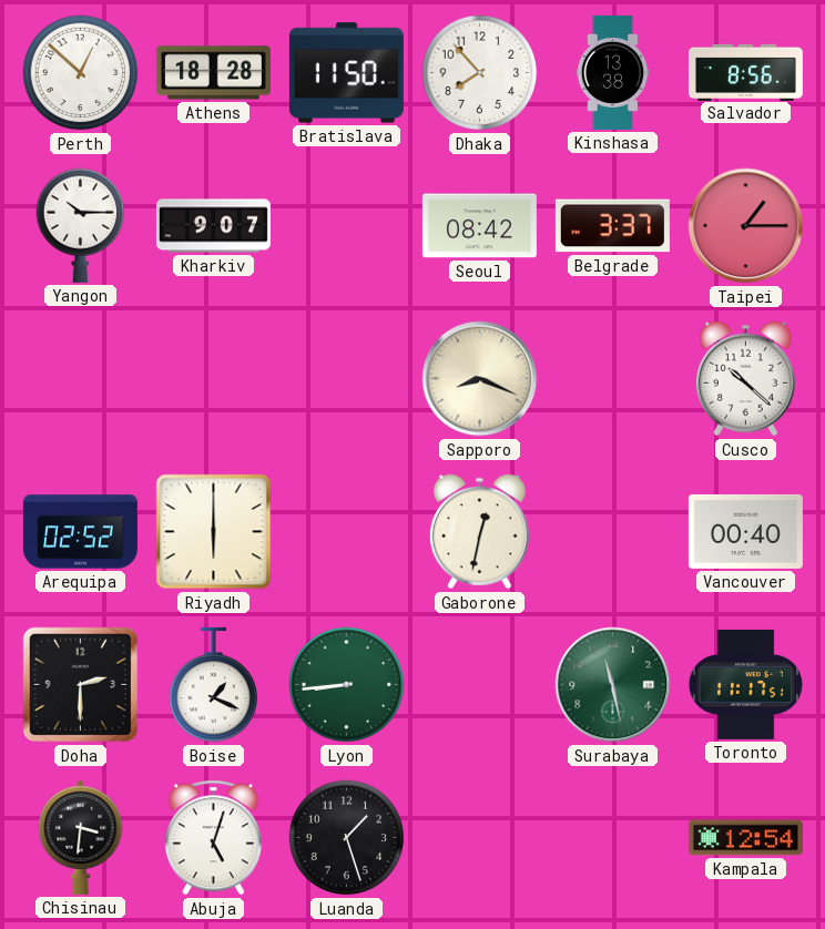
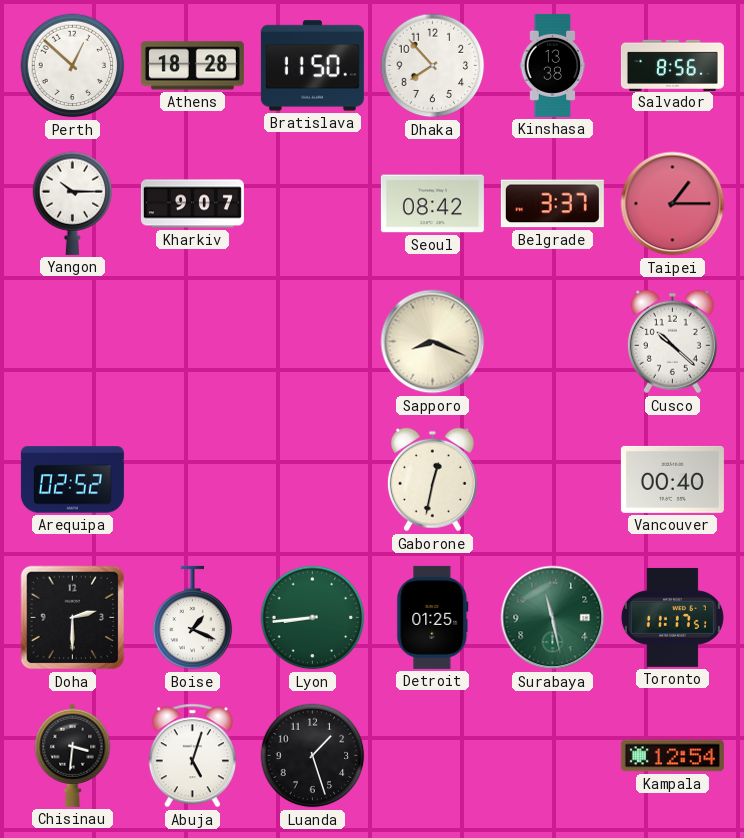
Riyadh: 6:00 -> none
Detroit: none -> 01:25
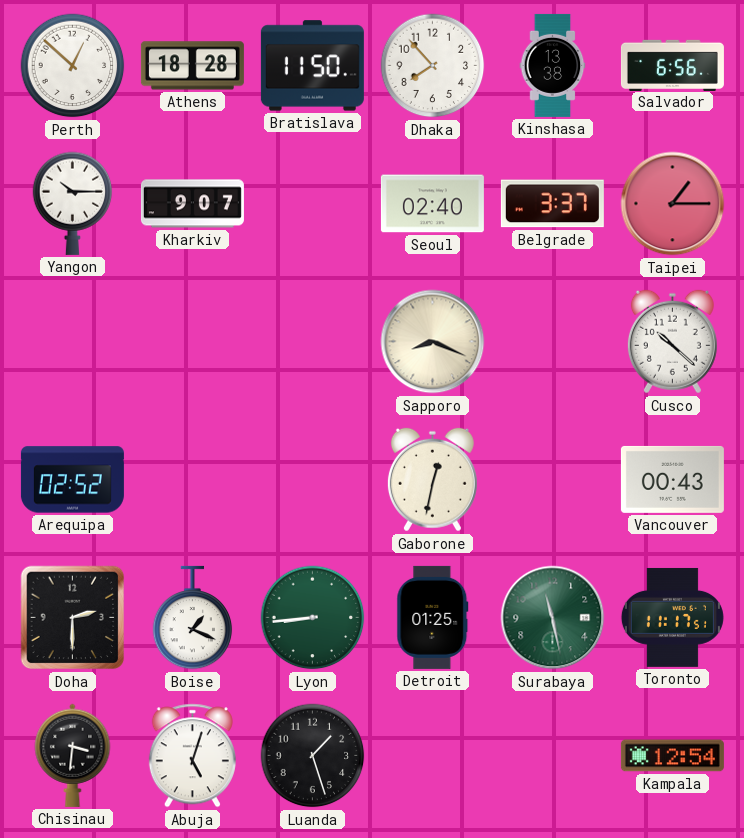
Salvador: 8:56 -> 6:56
Seoul: 08:42 -> 02:40
Vancouver: 00:40 -> 00:43
